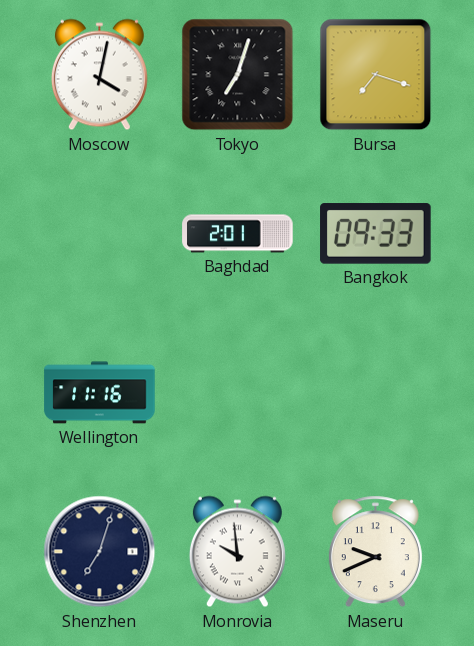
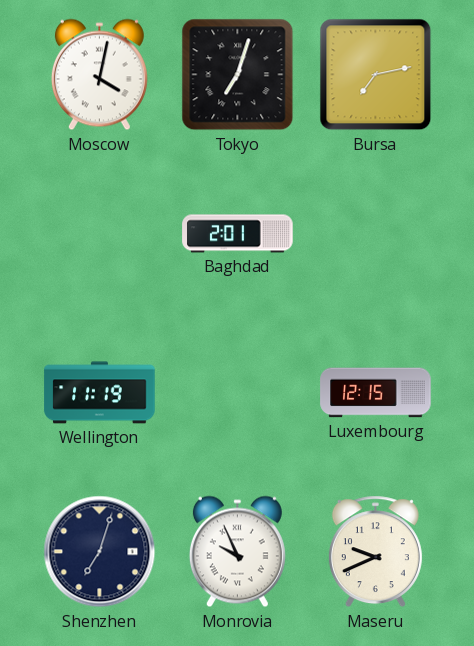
Bursa: 7:18 -> 7:13
Bangkok: 09:33 -> none
Wellington: 11:16 -> 11:19
Luxembourg: none -> 12:15
Monrovia: 9:59 -> 9:56
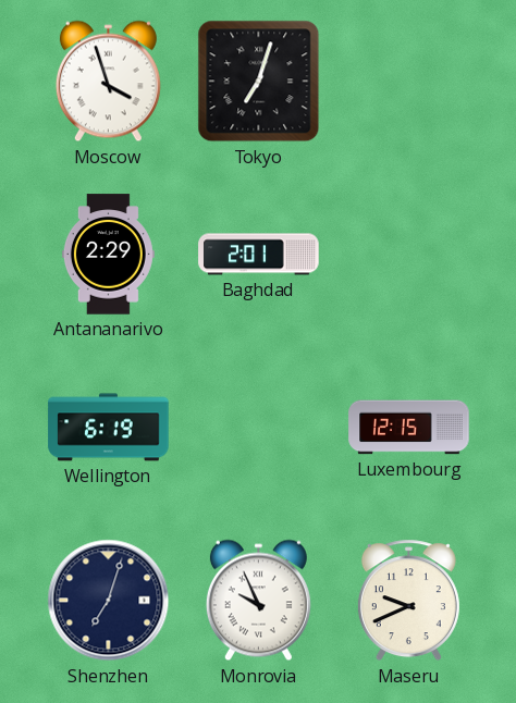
Moscow: 4:02 -> 3:57
Bursa: 7:13 -> none
Antananarivo: none -> 2:29
Wellington: 11:19 -> 6:19
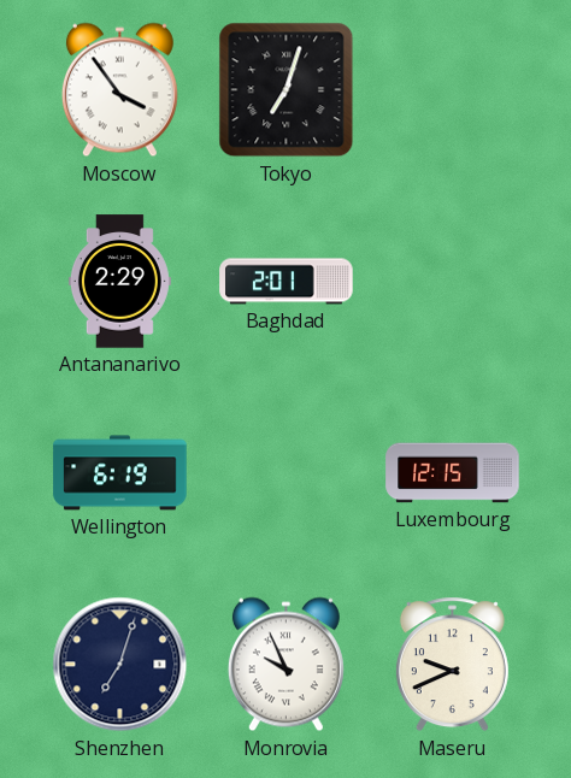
Moscow: 3:57 -> 3:54
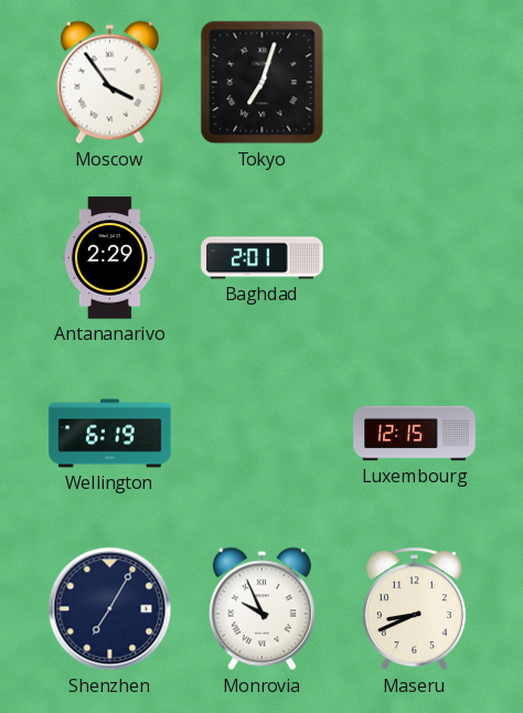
Shenzhen: 7:03 -> 7:05
Maseru: 9:41 -> 8:41
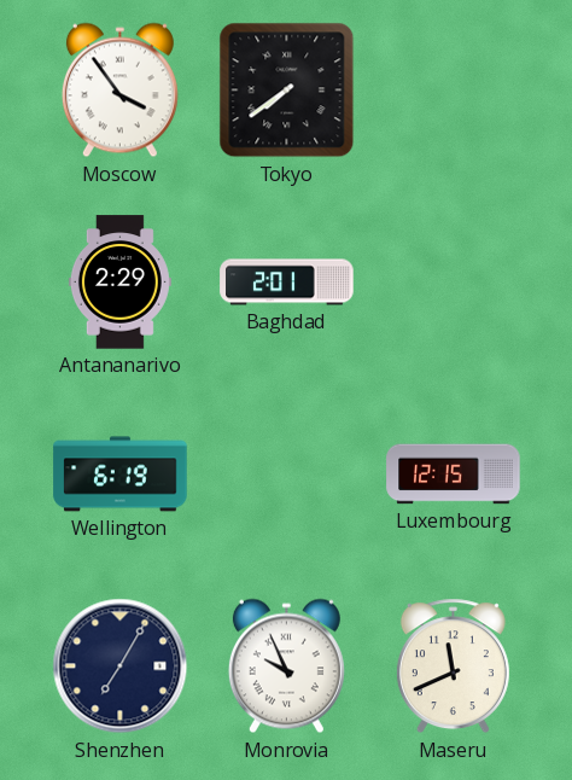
Tokyo: 7:03 -> 7:39
Maseru: 8:41 -> 11:41
